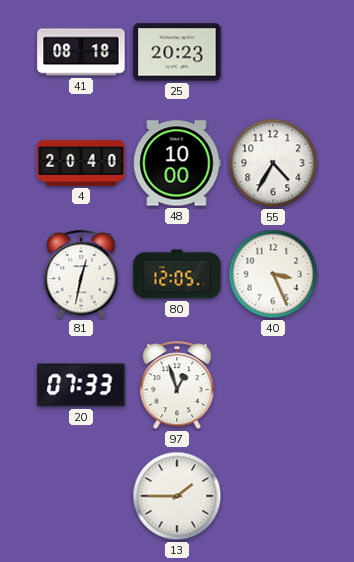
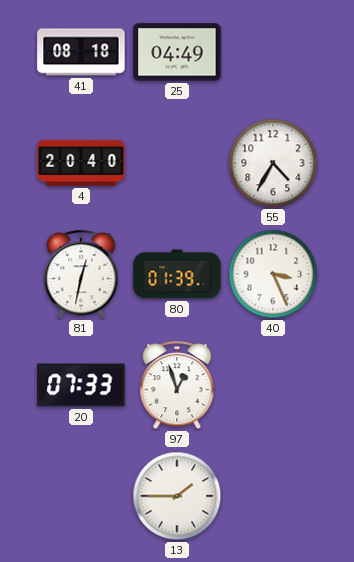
25: 20:23 -> 04:49
48: 10:00 -> none
80: 12:05 -> 01:39
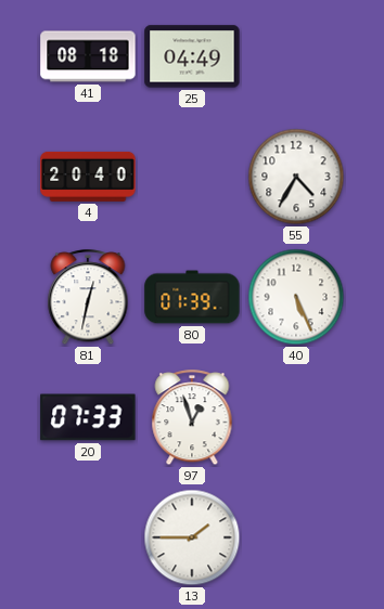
40: 3:26 -> 5:26
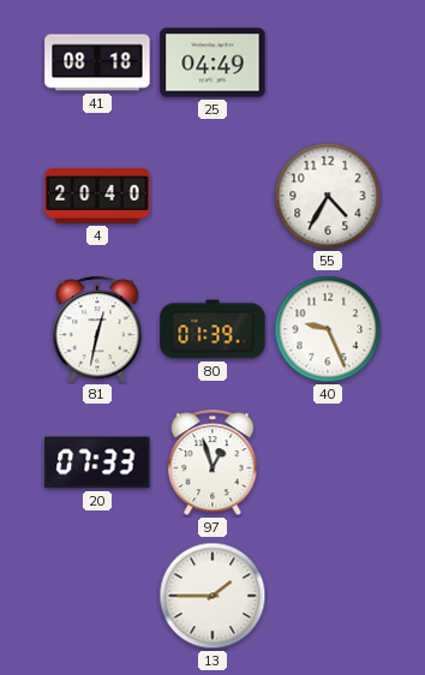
40: 5:26 -> 9:26
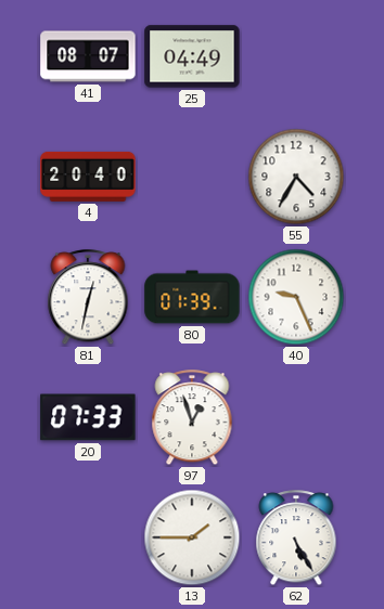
41: 08:18 -> 08:07
62: none -> 5:25
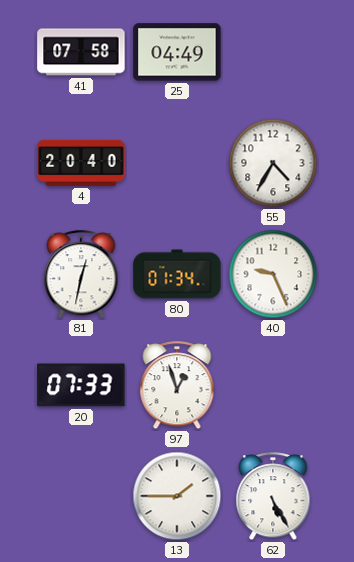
41: 08:07 -> 07:58
80: 01:39 -> 01:34
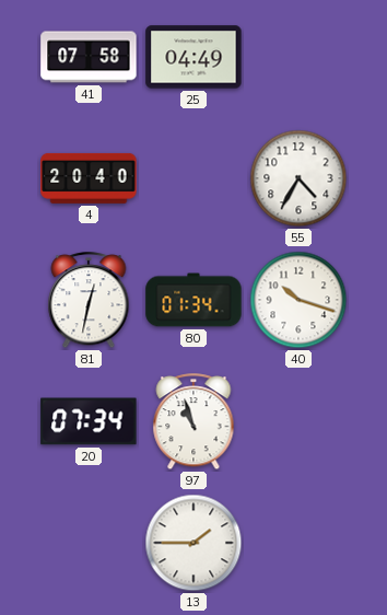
40: 9:26 -> 10:18
20: 07:33 -> 07:34
97: 12:57 -> 10:57
62: 5:25 -> none
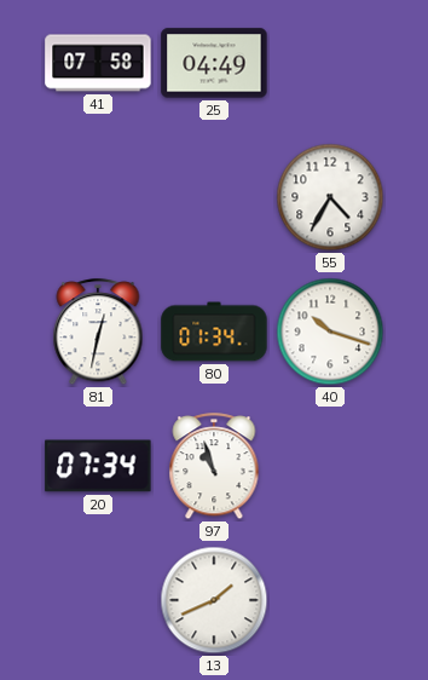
4: 20:40 -> none
13: 1:45 -> 1:41
